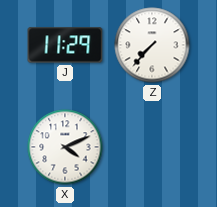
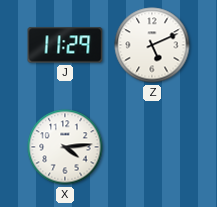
Z: 7:37 -> 5:11
X: 4:11 -> 4:14
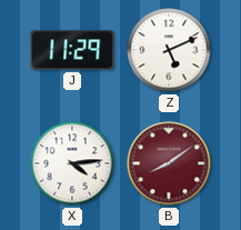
B: none -> 8:09
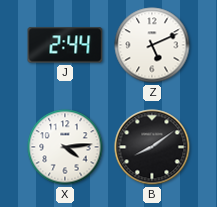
J: 11:29 -> 2:44
B dial: burgundy -> black
